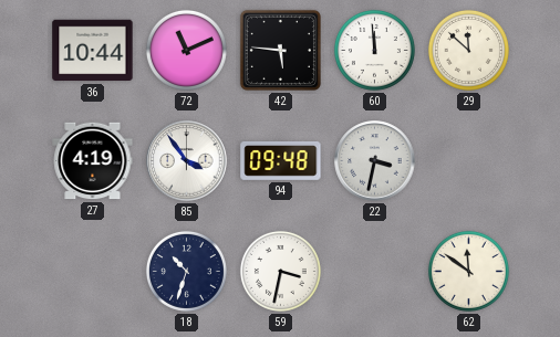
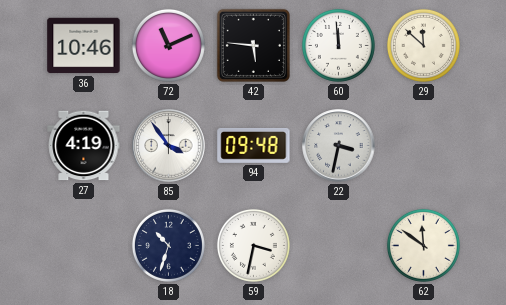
36: 10:44 -> 10:46
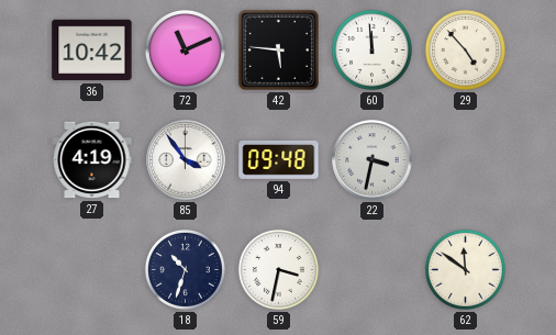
36: 10:46 -> 10:42
29: 11:52 -> 4:53
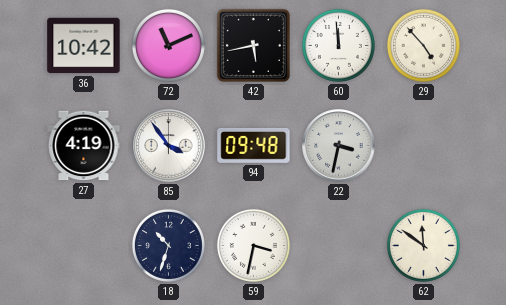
42: 5:46 -> 5:43
